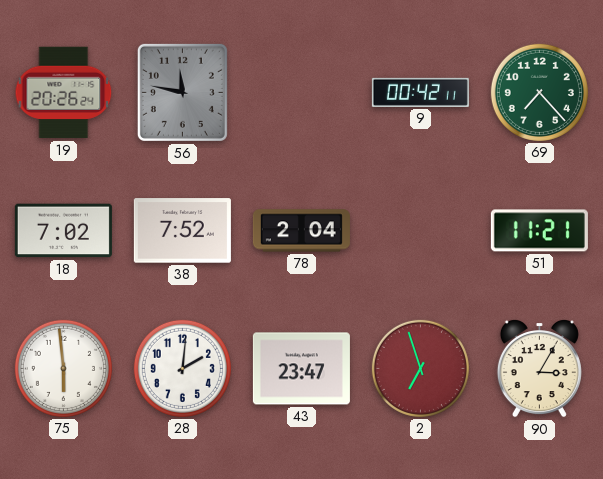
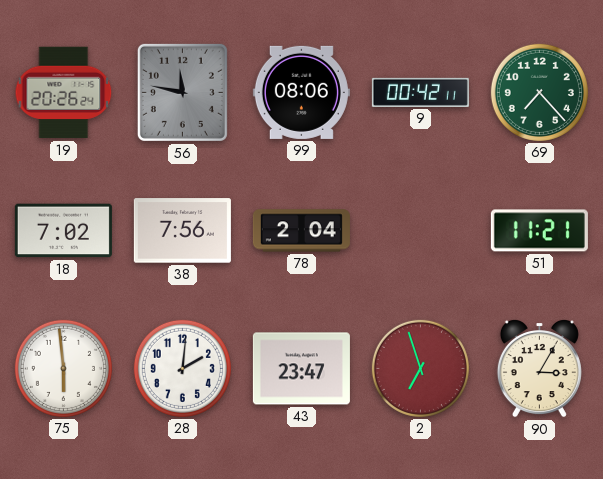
99: none -> 08:06
38: 7:52 -> 7:56
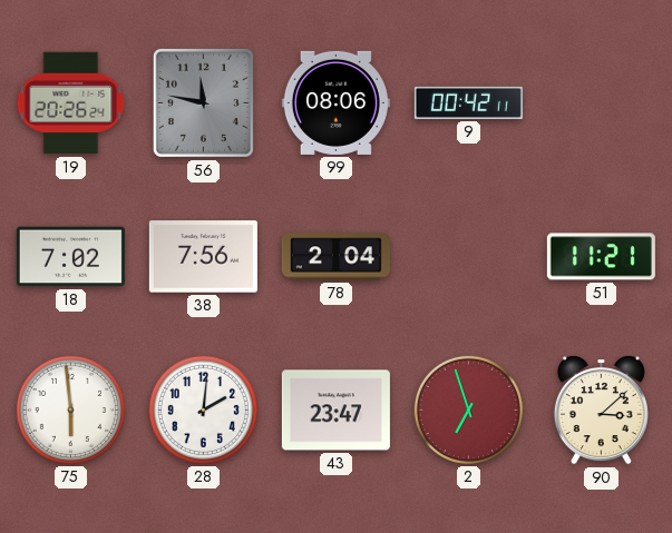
69: 7:23 -> none
90: 3:05 -> 3:08
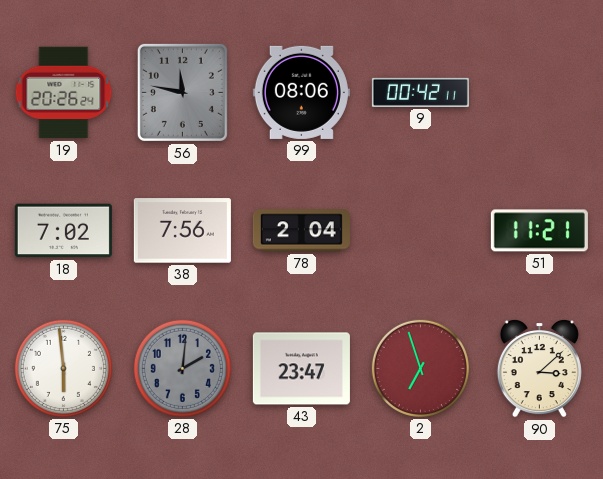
28 dial: white -> grey
